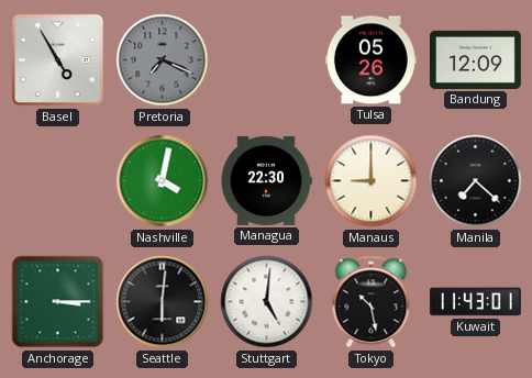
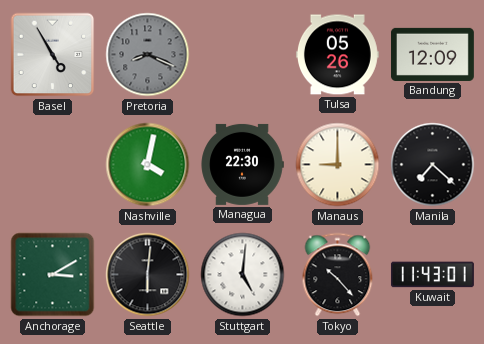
Pretoria: 7:19 -> 8:19
Anchorage: 3:15 -> 3:10
Tokyo: 10:28 -> 10:23
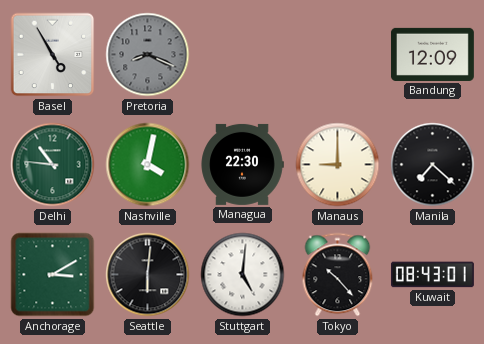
Tulsa: 05:26 -> none
Delhi: none -> 10:46
Kuwait: 11:43 -> 08:43
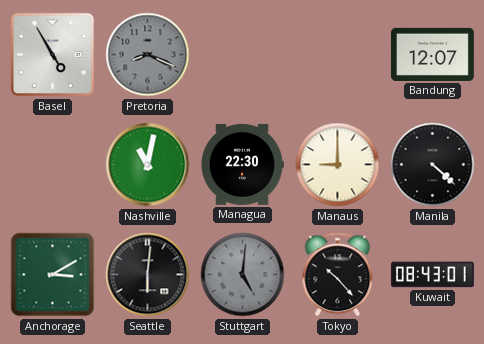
Bandung: 12:09 -> 12:07
Delhi: 10:46 -> none
Nashville: 4:02 -> 11:02
Manila: 7:22 -> 4:22
Stuttgart dial: white -> grey
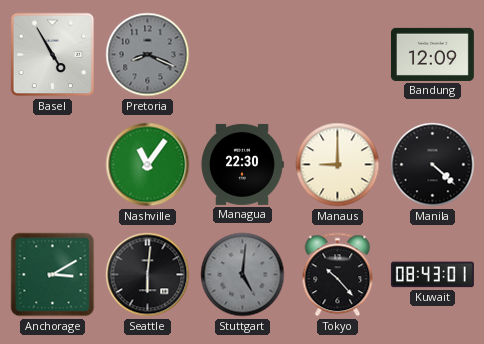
Bandung: 12:07 -> 12:09
Nashville: 11:02 -> 11:06
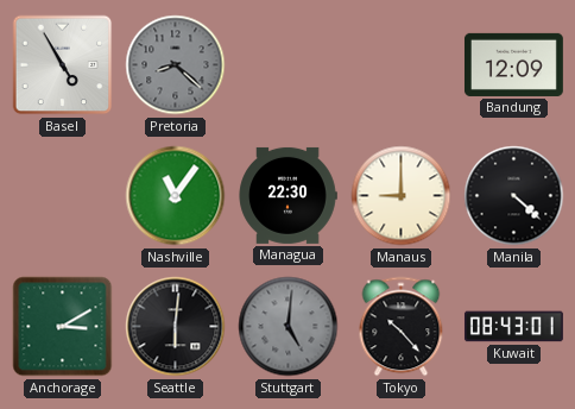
Pretoria: 8:19 -> 8:22
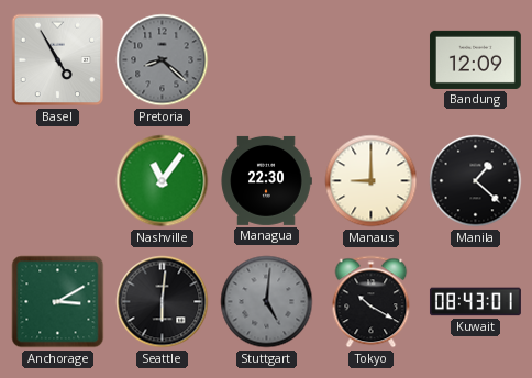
Manila: 4:22 -> 1:22
Tokyo: 10:23 -> 10:20
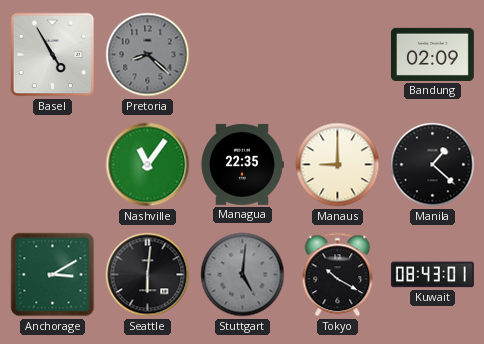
Bandung: 12:09 -> 02:09
Managua: 22:30 -> 22:35
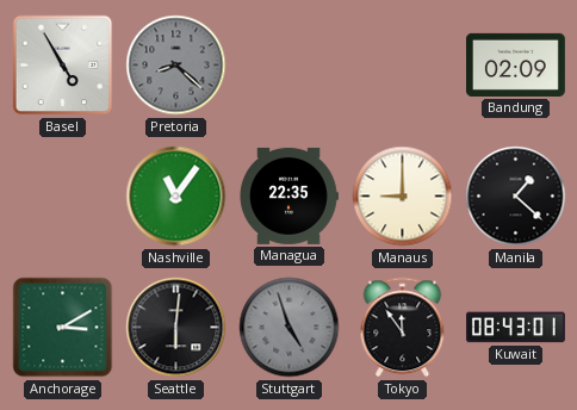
Stuttgart: 5:01 -> 4:57
Tokyo: 10:20 -> 11:54
